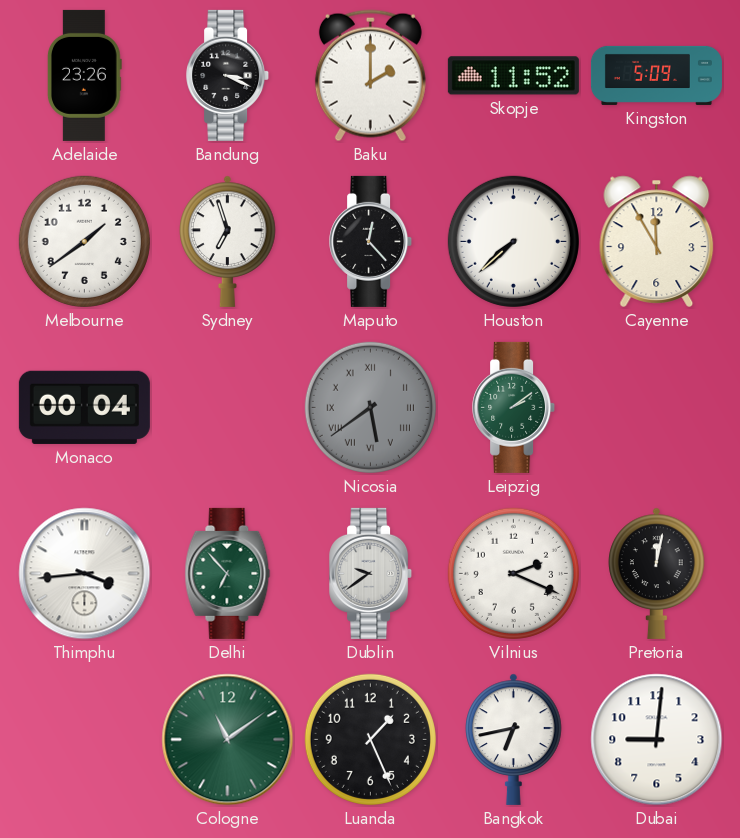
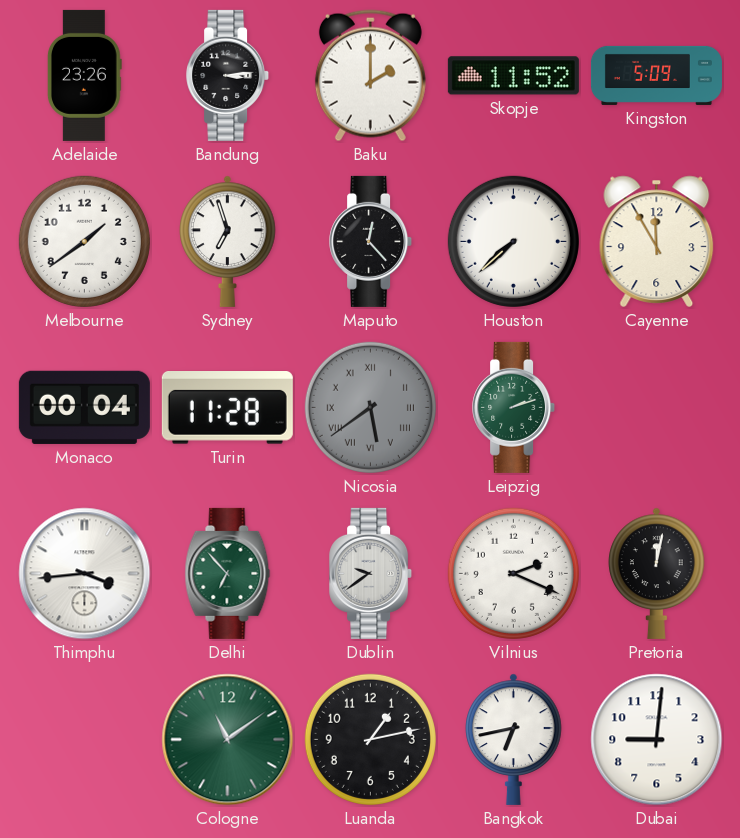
Bandung: 3:19 -> 3:14
Turin: none -> 11:28
Leipzig: 2:09 -> 2:12
Luanda: 1:26 -> 1:13
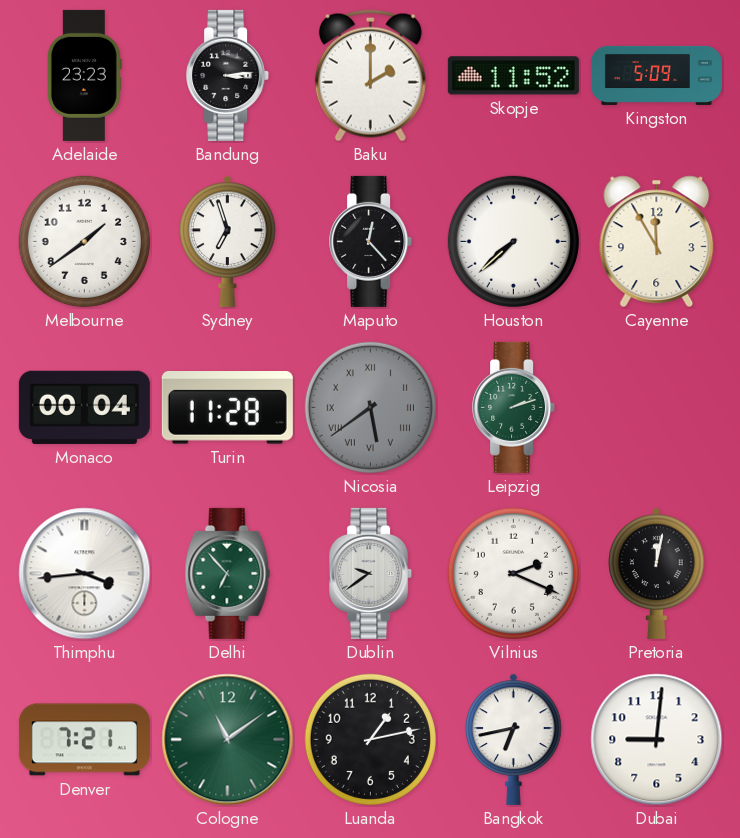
Adelaide: 23:26 -> 23:23
Denver: none -> 7:21
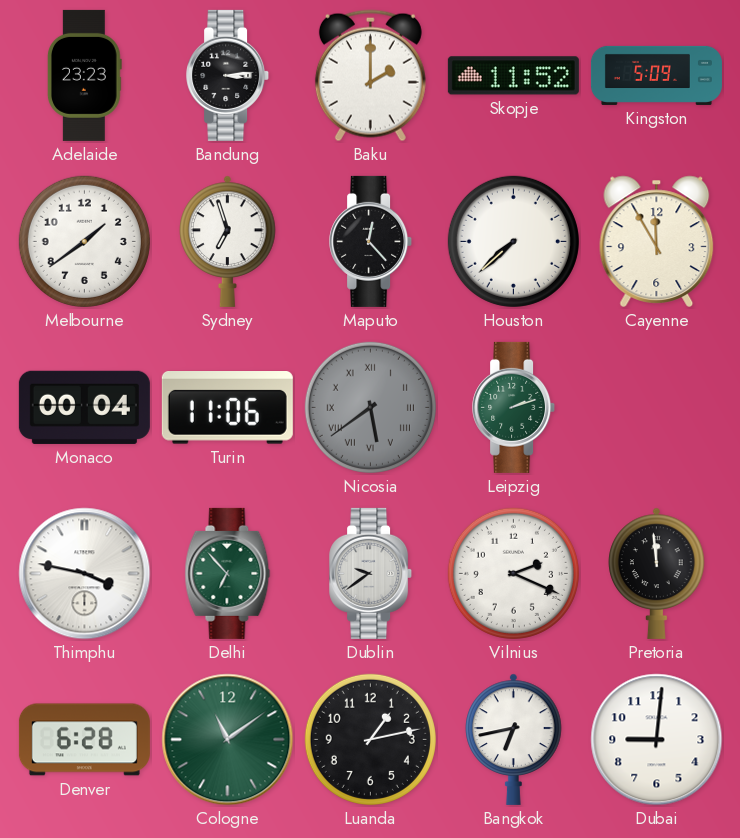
Turin: 11:28 -> 11:06
Thimphu: 3:44 -> 3:47
Pretoria: 12:02 -> 11:59
Denver: 7:21 -> 6:28
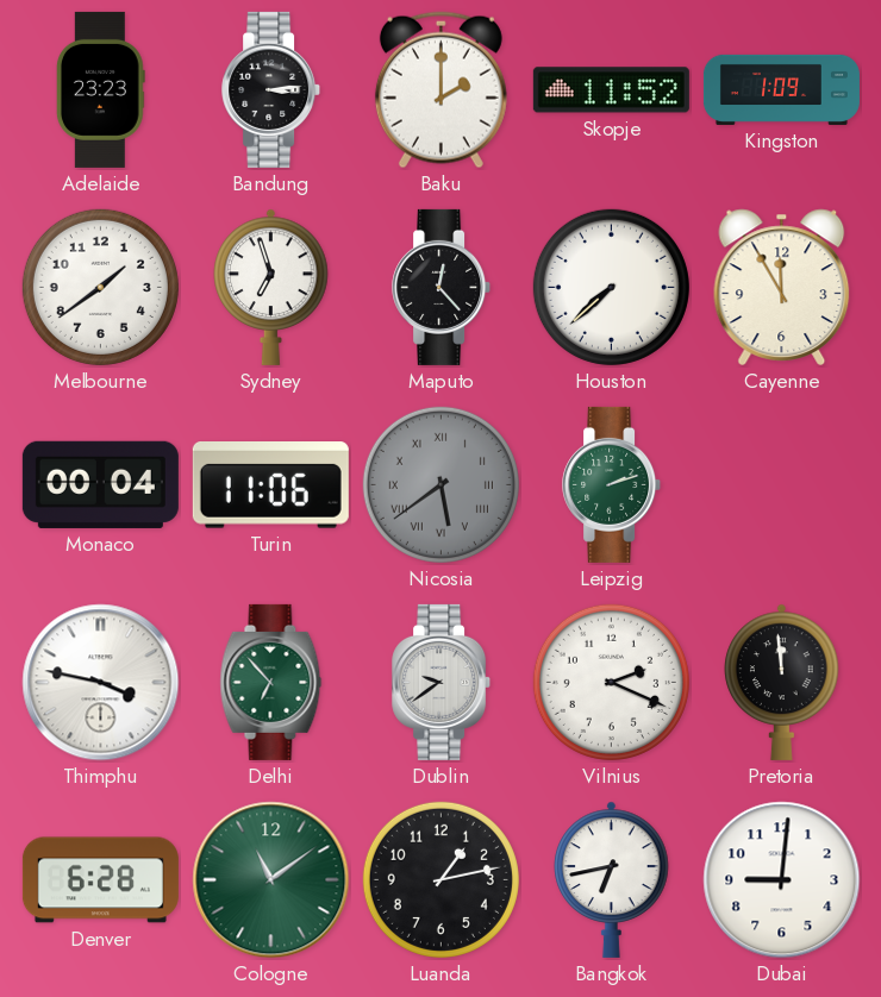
Kingston: 5:09 -> 1:09
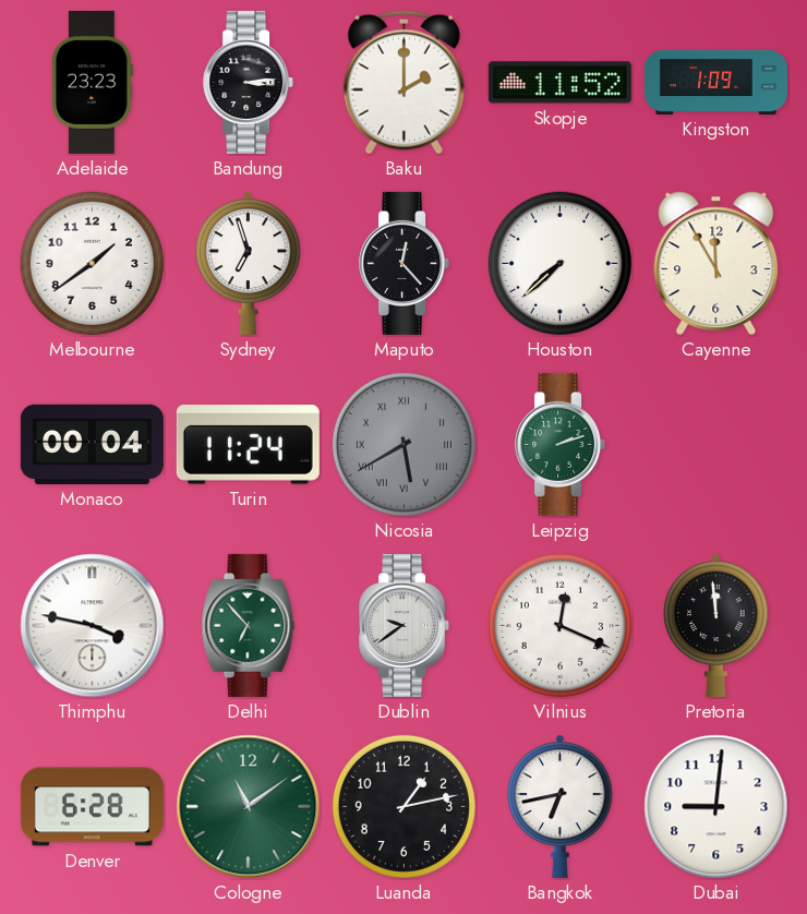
Turin: 11:06 -> 11:24
Nicosia: 5:39 -> 5:40
Vilnius: 2:19 -> 12:19
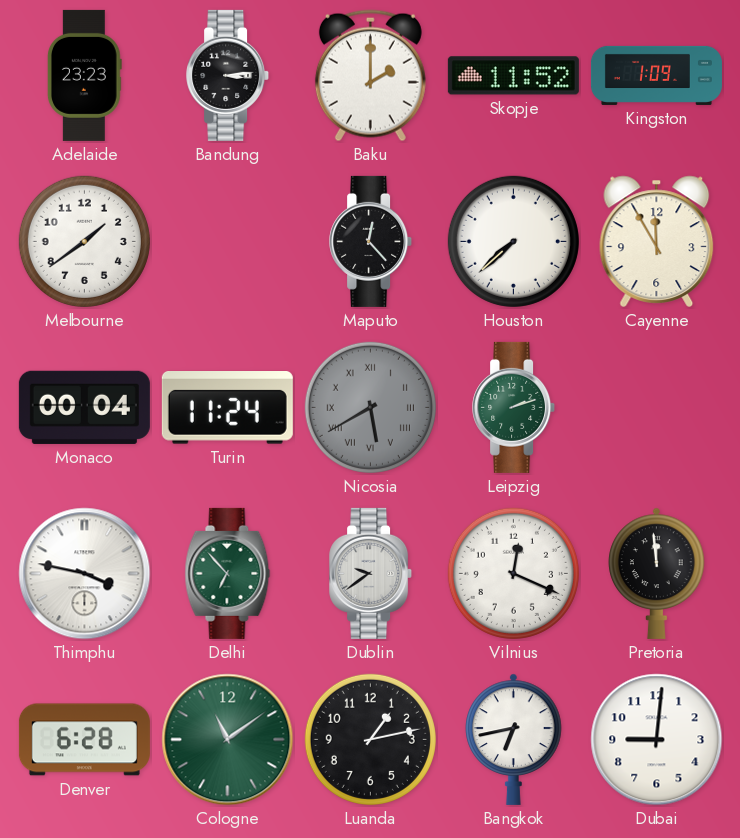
Sydney: 6:57 -> none
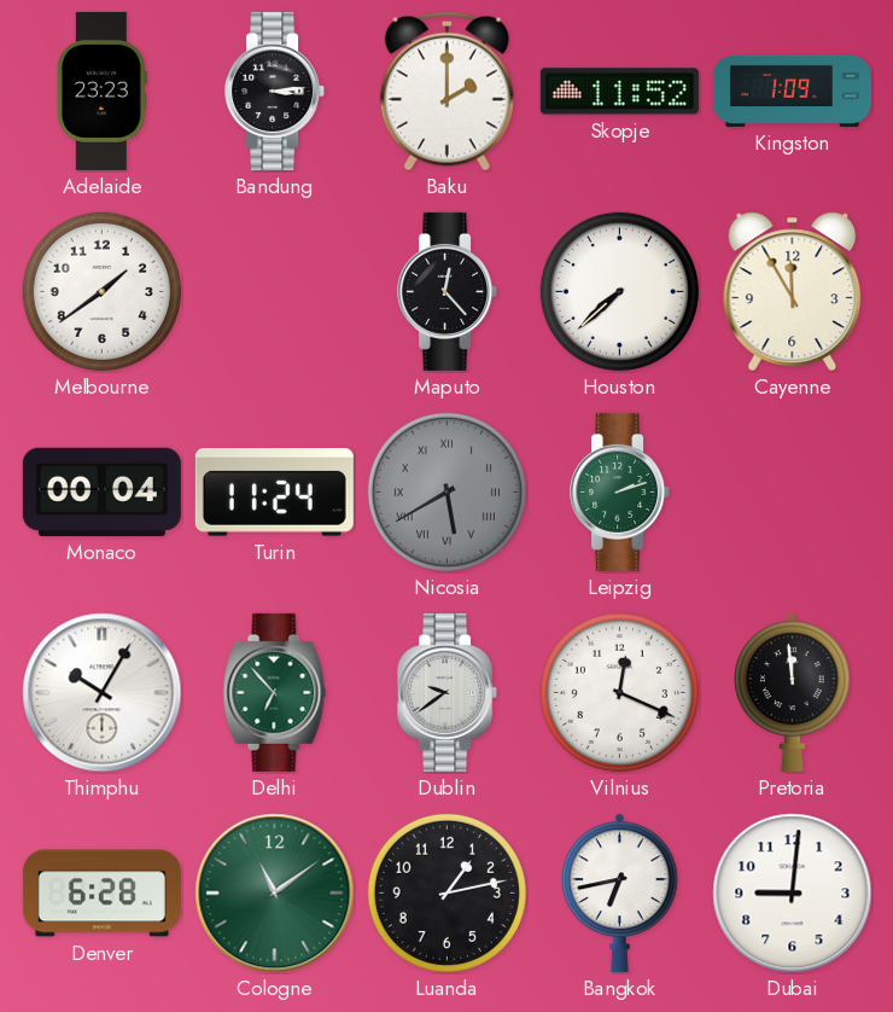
Thimphu: 3:47 -> 10:05
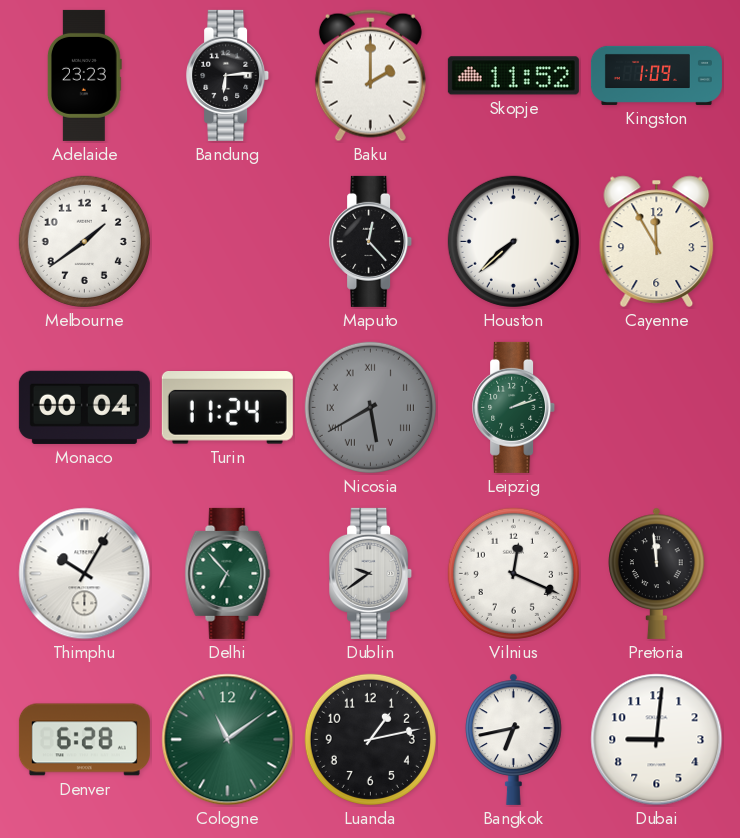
Bandung: 3:14 -> 6:14
